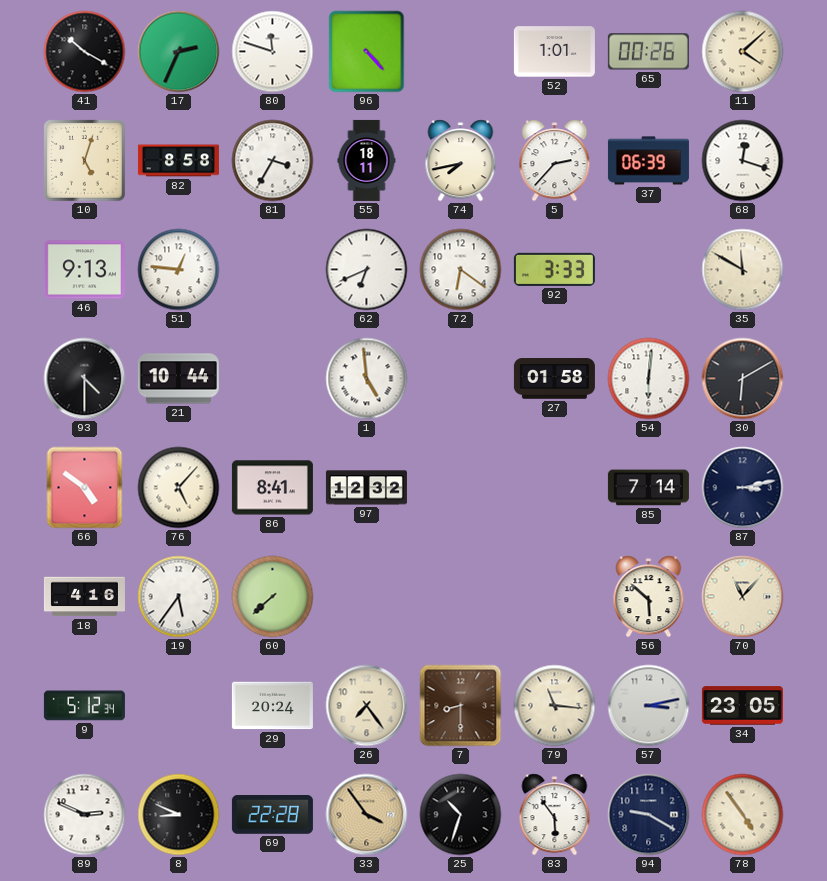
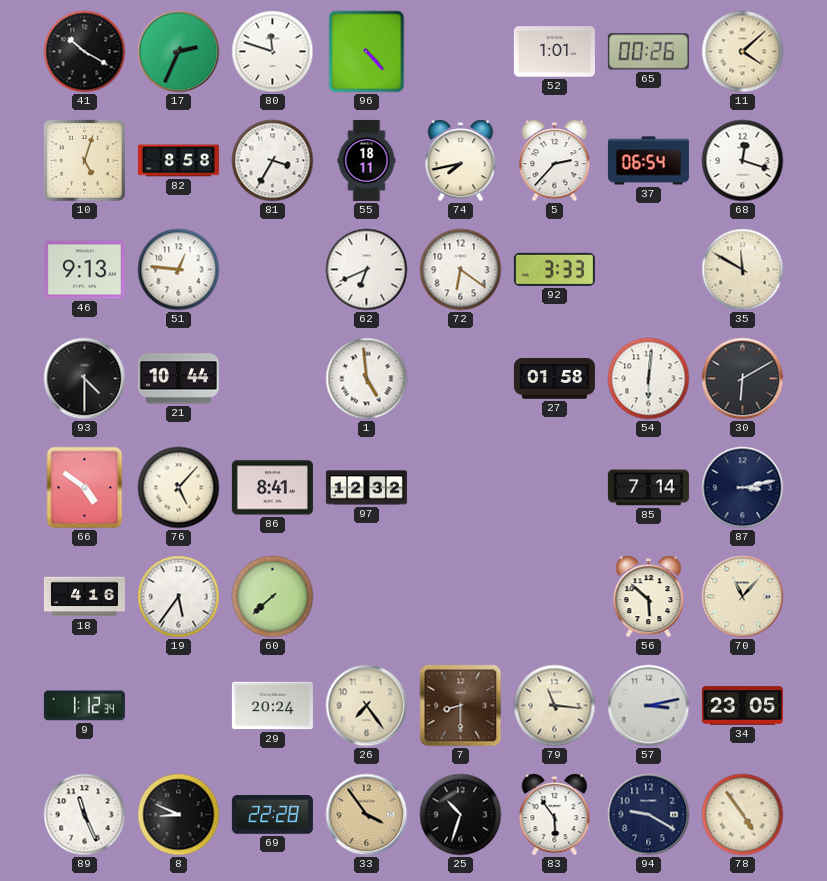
37: 06:39 -> 06:54
9: 5:12 -> 1:12
89: 2:49 -> 11:26
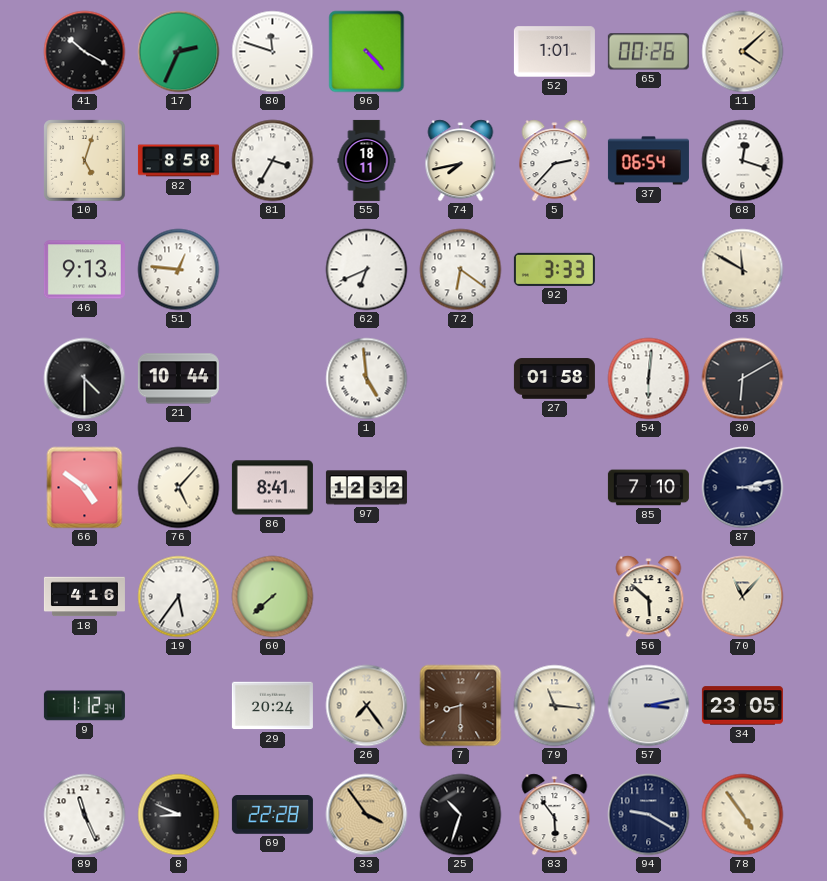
85: 7:14 -> 7:10
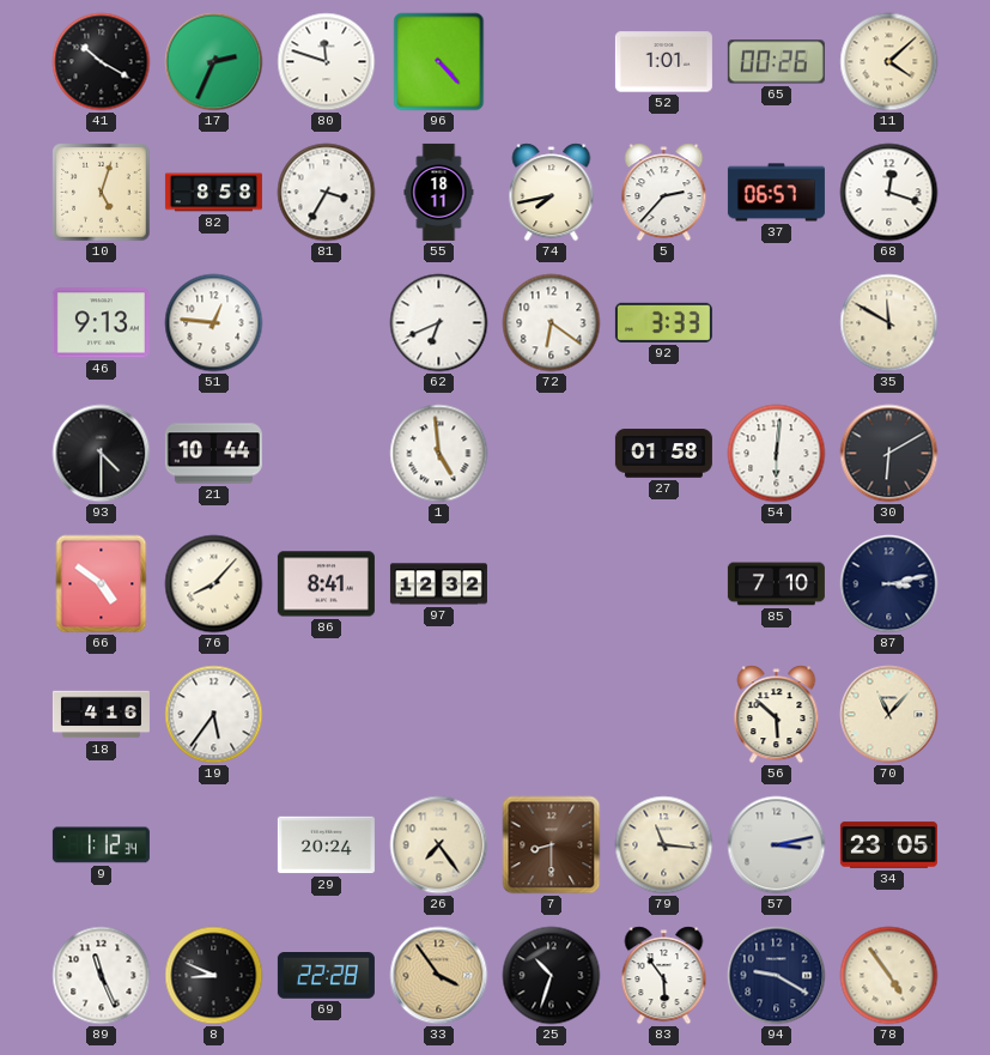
37: 06:54 -> 06:57
76: 5:07 -> 8:07
60: 7:38 -> none
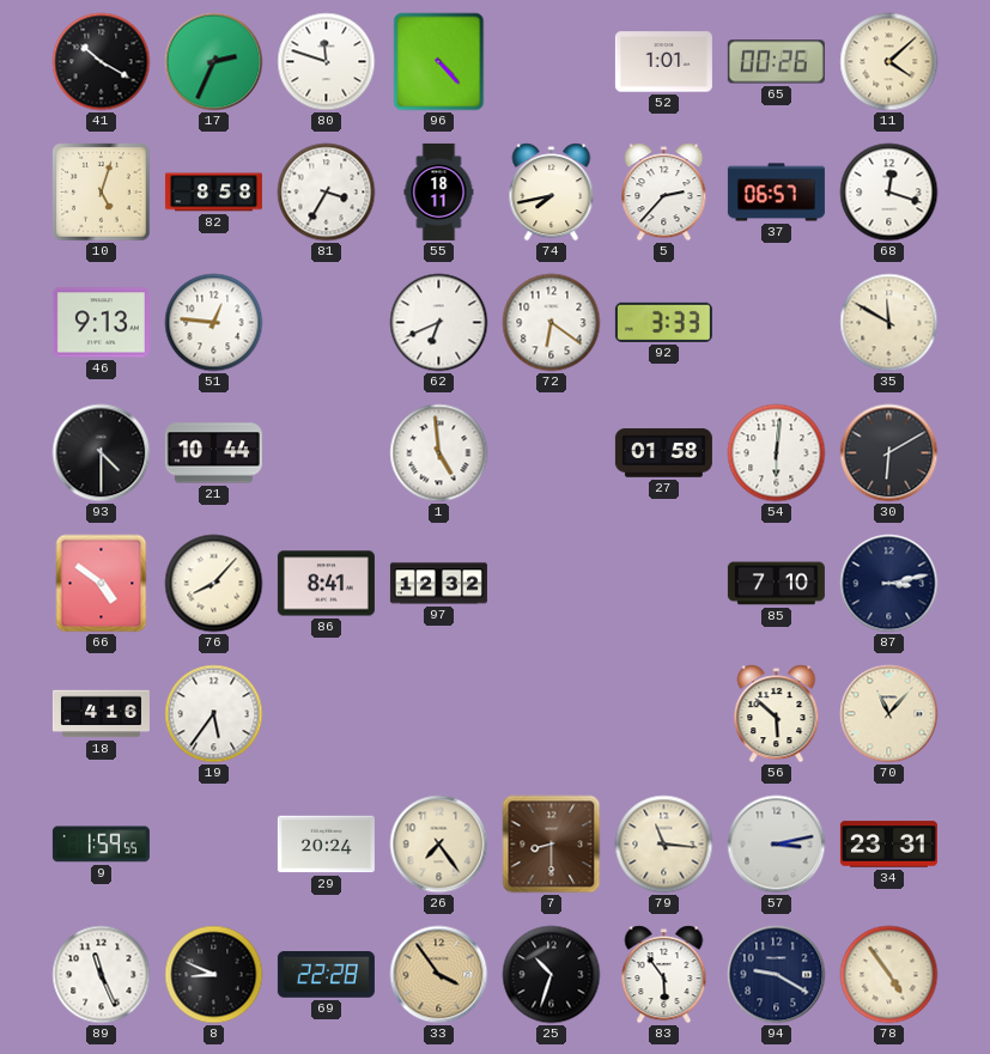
9: 1:12 -> 1:59
34: 23:05 -> 23:31
